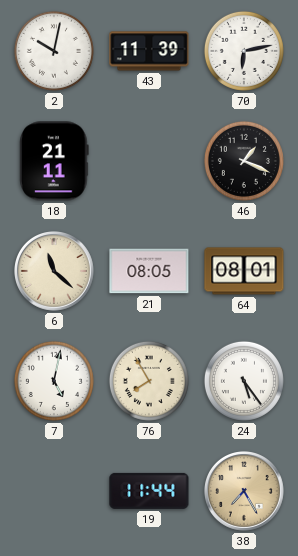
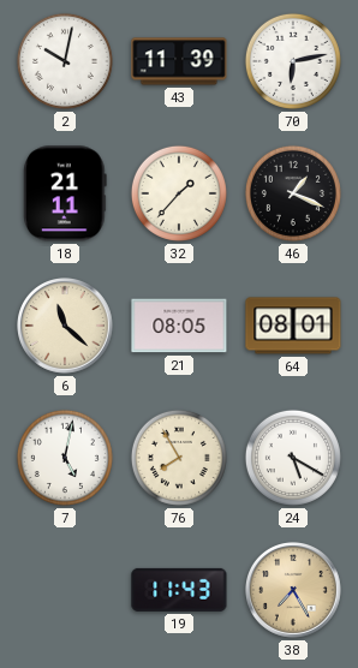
32: none -> 1:37
24: 5:24 -> 5:20
19: 11:44 -> 11:43
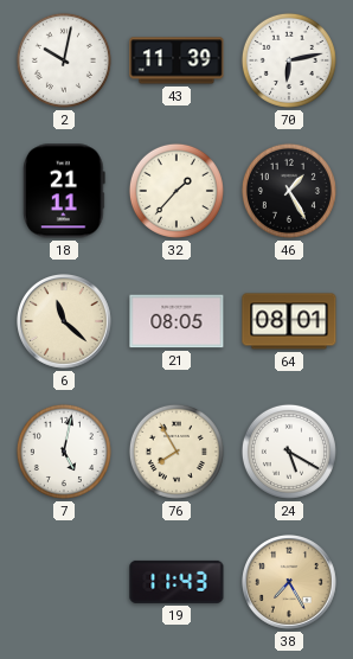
46: 1:19 -> 1:25
